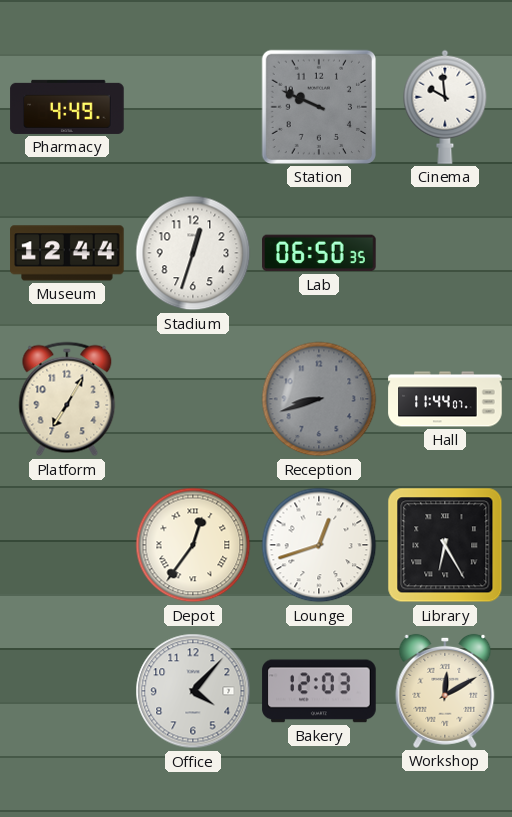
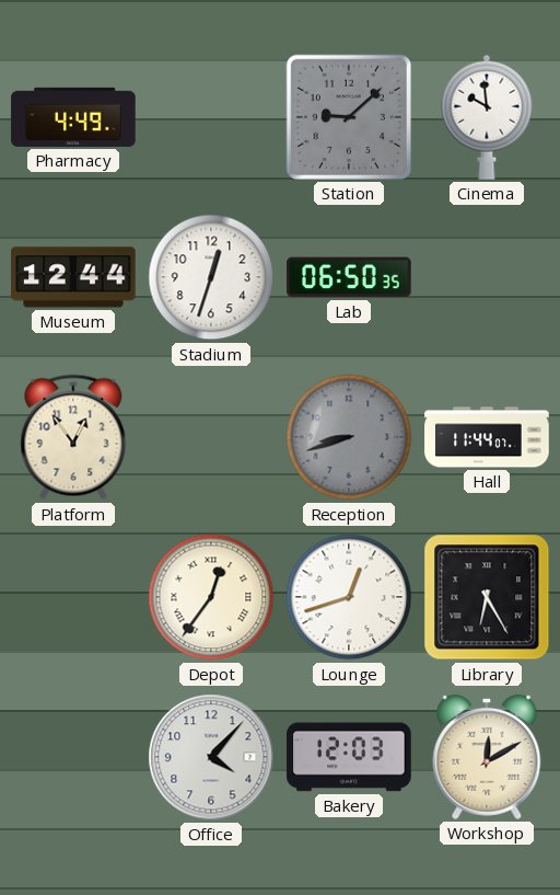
Station: 9:49 -> 9:08
Platform: 7:05 -> 12:54
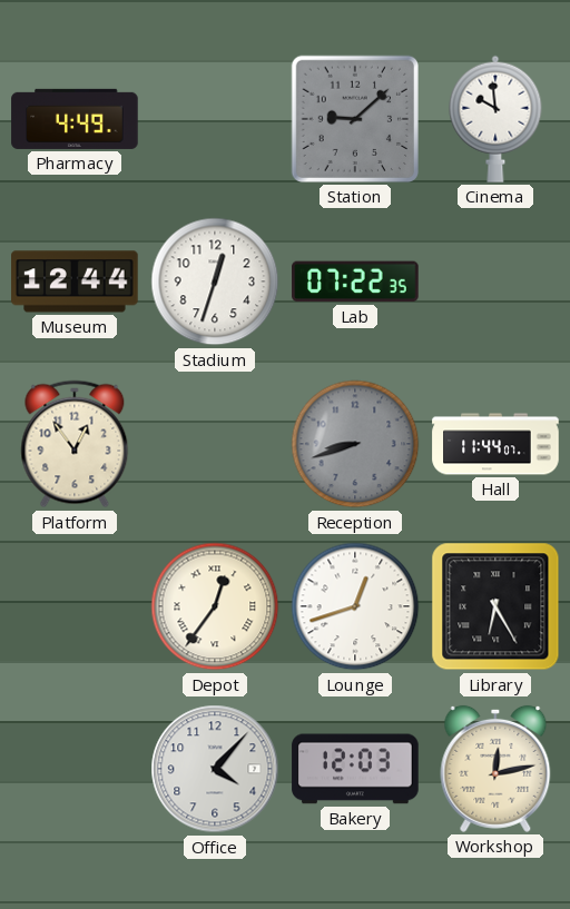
Lab: 06:50 -> 07:22
Workshop: 12:10 -> 12:13
